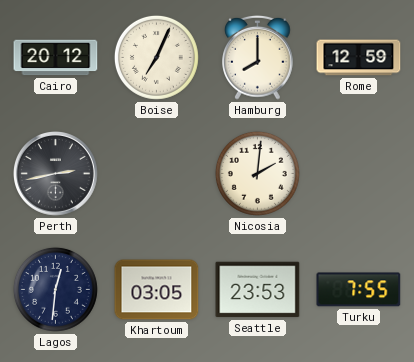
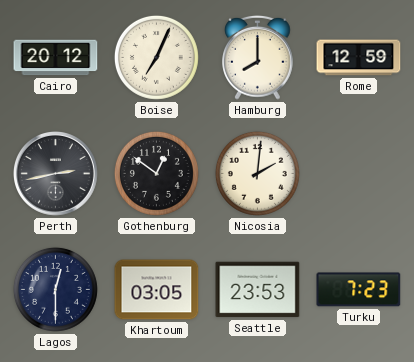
Gothenburg: none -> 12:51
Lagos: 12:31 -> 12:30
Turku: 7:55 -> 7:23
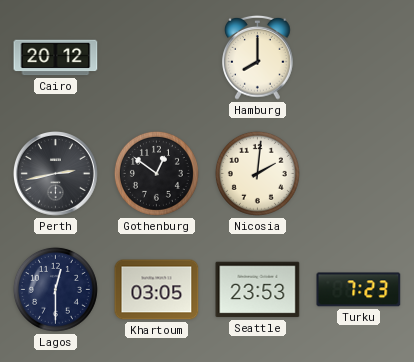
Boise: 7:04 -> none
Rome: 12:59 -> none
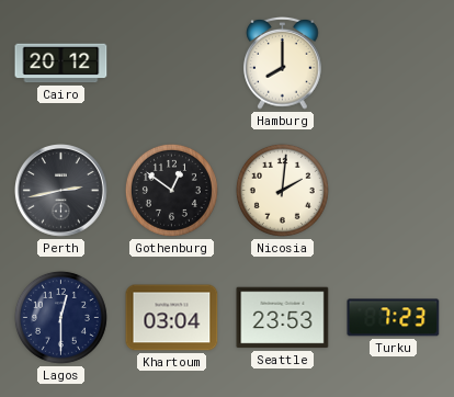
Khartoum: 03:05 -> 03:04
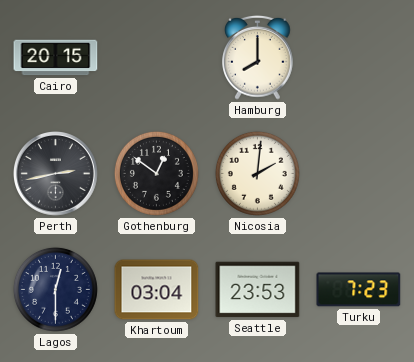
Cairo: 20:12 -> 20:15
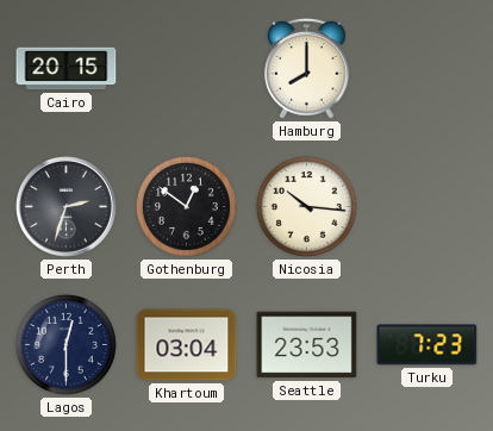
Perth: 2:43 -> 2:33
Nicosia: 2:01 -> 10:16
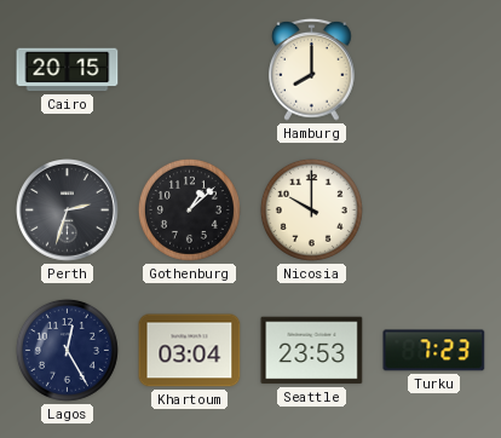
Gothenburg: 12:51 -> 1:08
Nicosia: 10:16 -> 10:00
Lagos: 12:30 -> 12:25
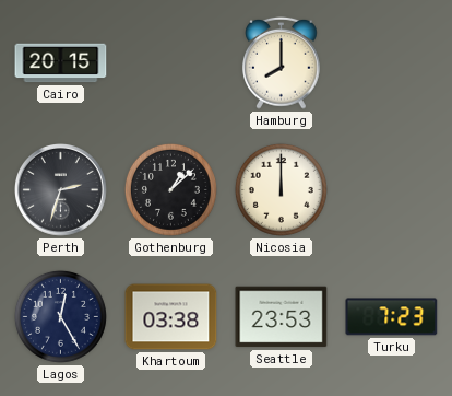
Nicosia: 10:00 -> 12:00
Khartoum: 03:04 -> 03:38
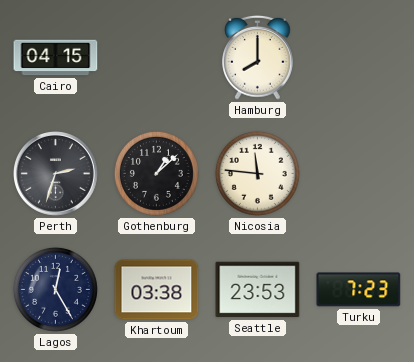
Cairo: 20:15 -> 04:15
Nicosia: 12:00 -> 11:46
